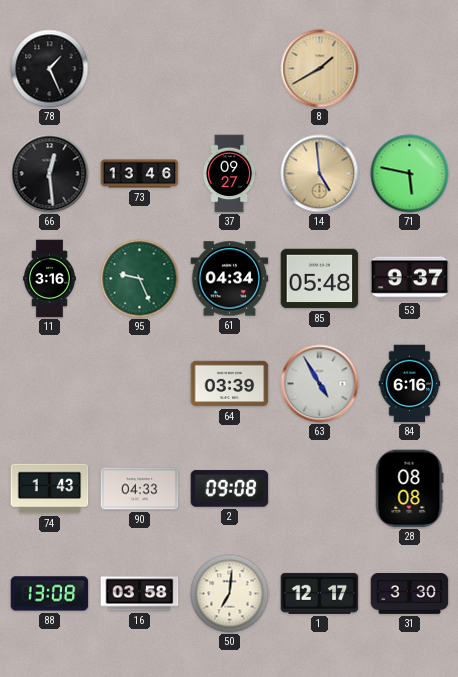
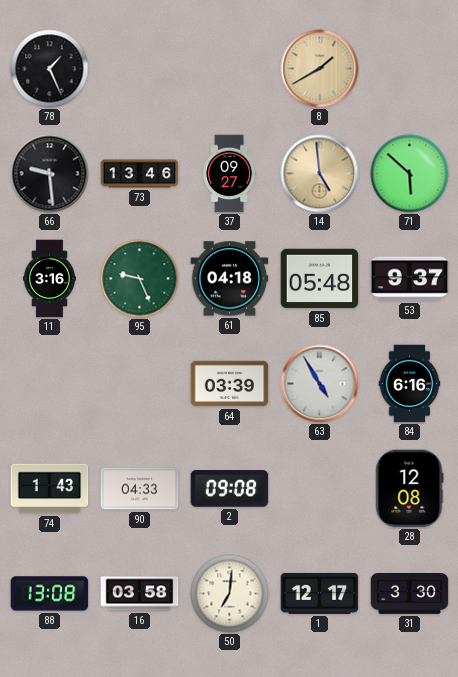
66: 12:29 -> 9:29
71: 5:47 -> 5:52
61: 04:34 -> 04:18
28: 08:08 -> 12:08
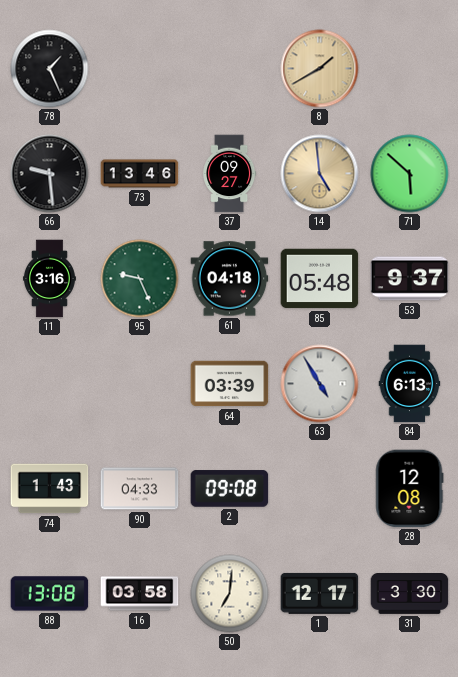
84: 6:16 -> 6:13
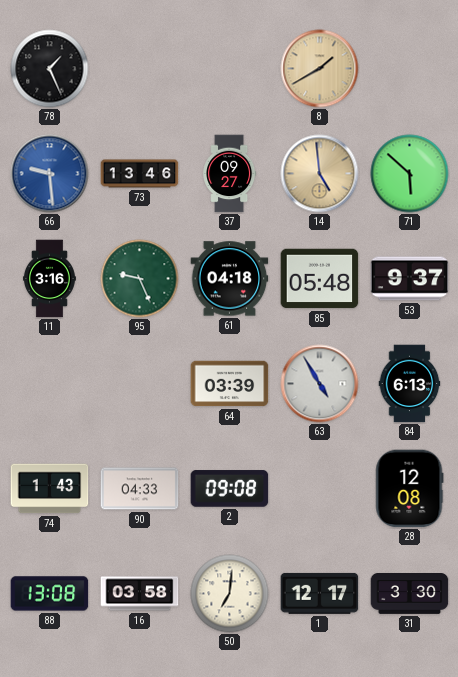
66 dial: black -> blue
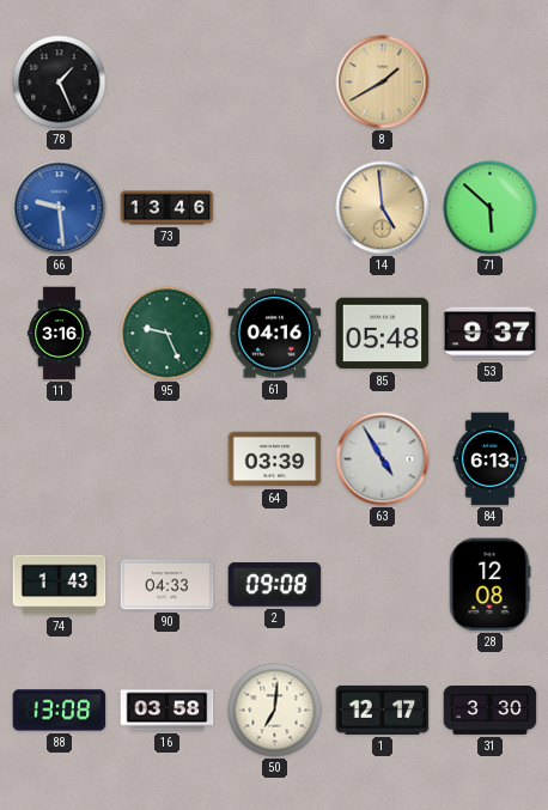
37: 09:27 -> none
61: 04:18 -> 04:16
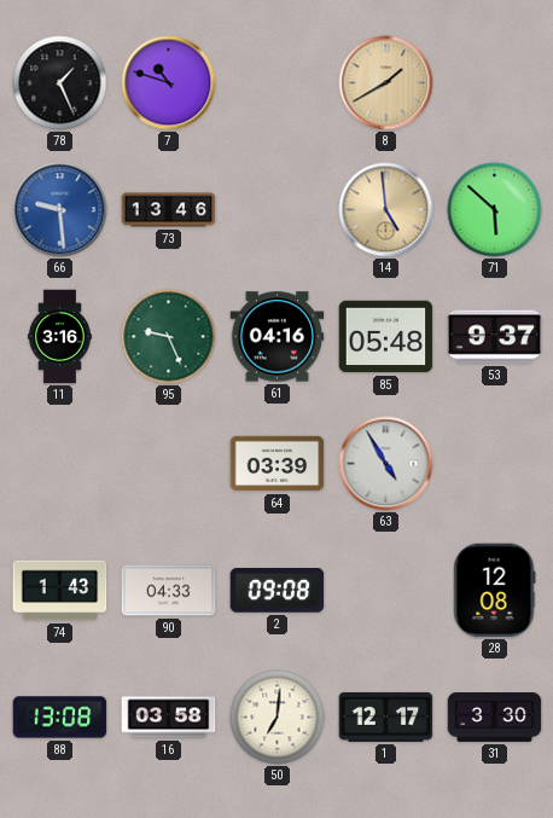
7: none -> 10:48
84: 6:13 -> none
